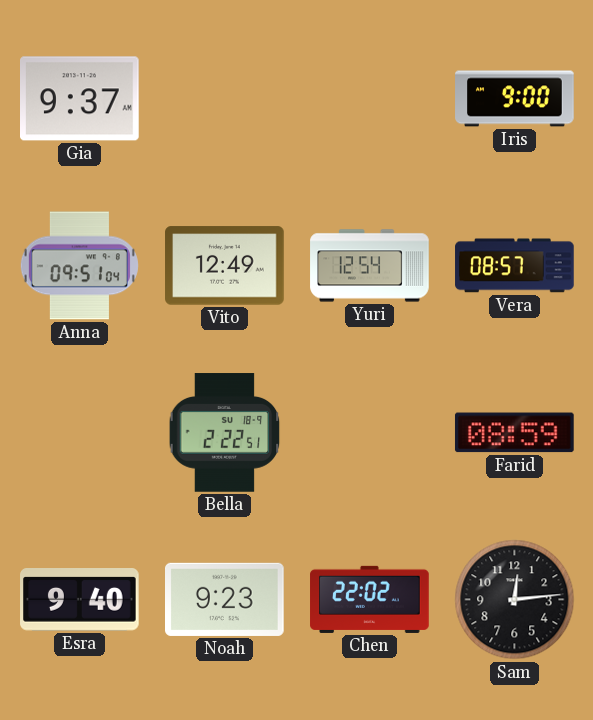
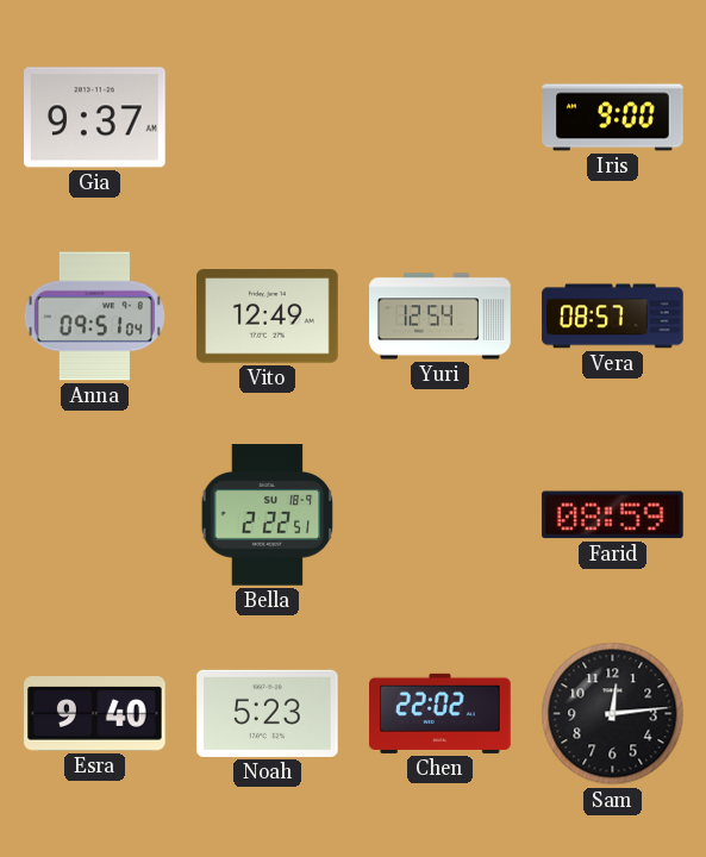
Noah: 9:23 -> 5:23
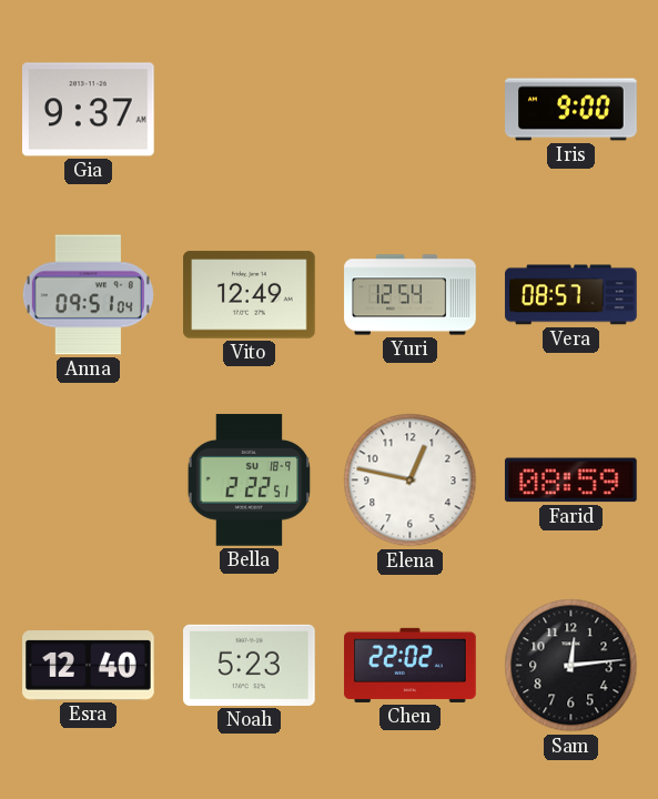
Elena: none -> 12:47
Esra: 9:40 -> 12:40
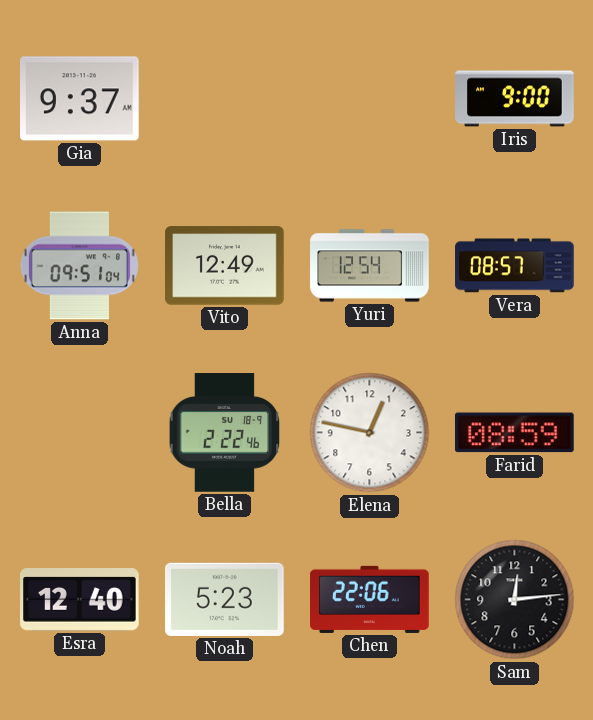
Bella: 2:22:51 -> 2:22:46
Chen: 22:02 -> 22:06
